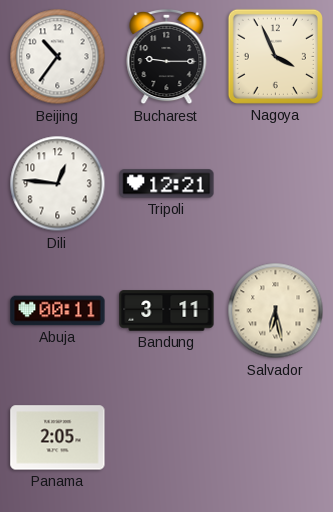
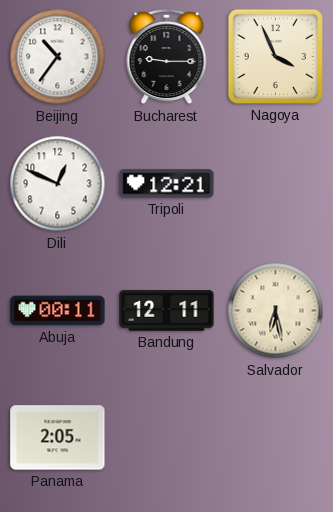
Dili: 12:46 -> 12:49
Bandung: 3:11 -> 12:11
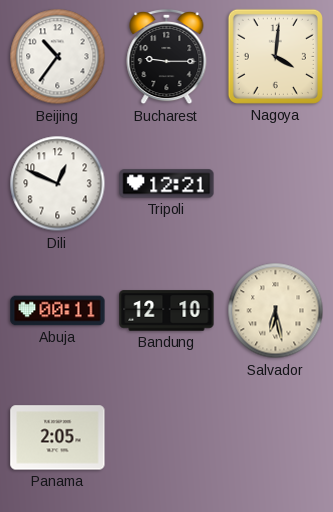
Nagoya: 3:56 -> 4:01
Bandung: 12:11 -> 12:10
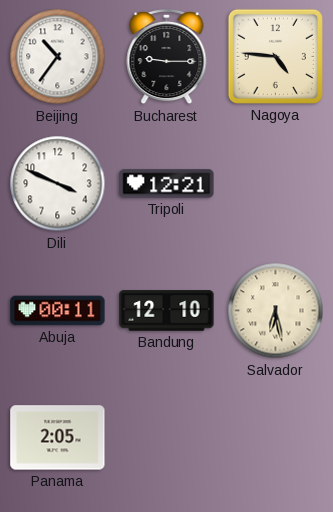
Nagoya: 4:01 -> 4:46
Dili: 12:49 -> 3:49
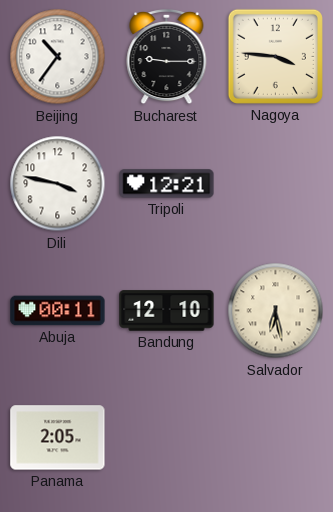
Nagoya: 4:46 -> 3:46
Dili: 3:49 -> 3:47
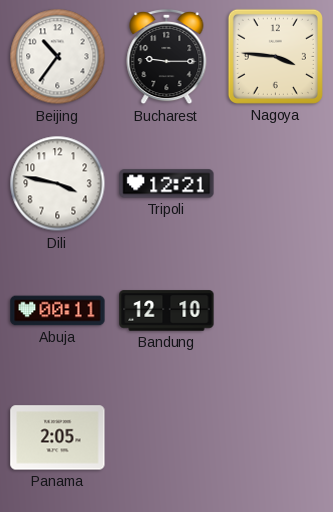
Salvador: 6:28 -> none
